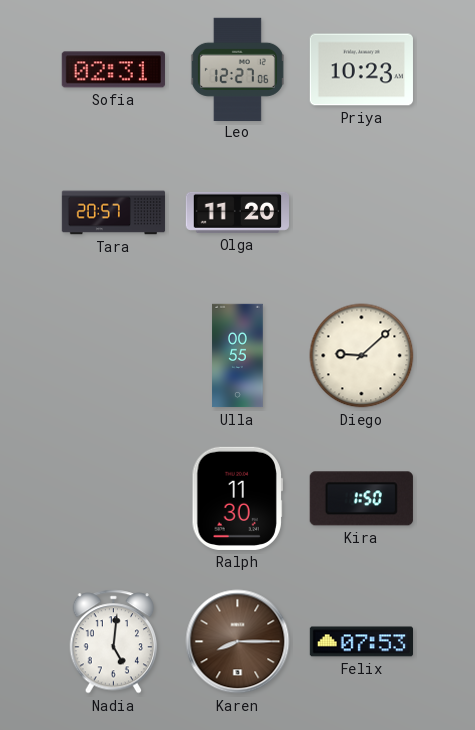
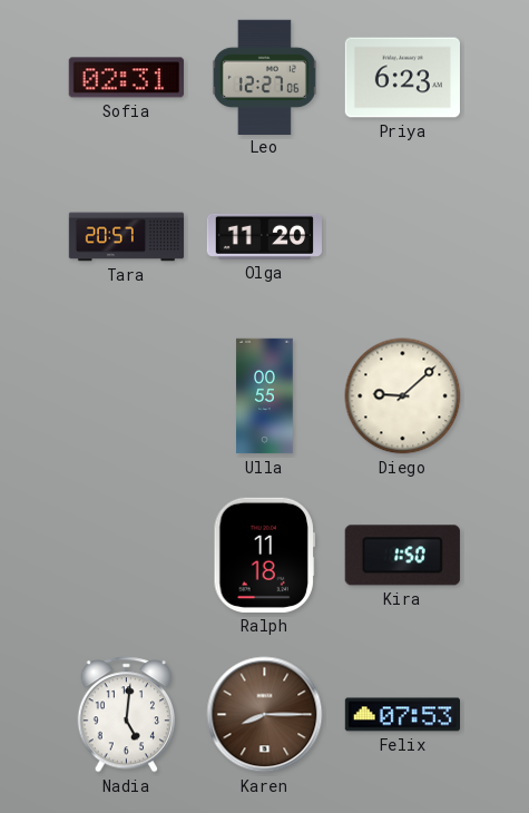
Priya: 10:23 -> 6:23
Ralph: 11:30 -> 11:18
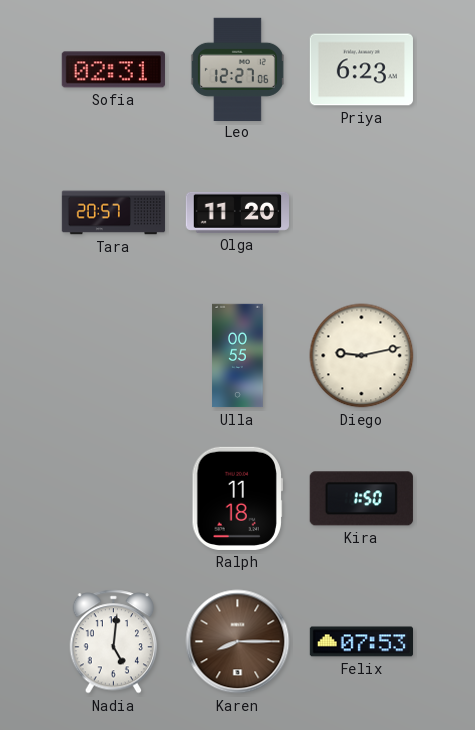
Diego: 9:08 -> 9:13
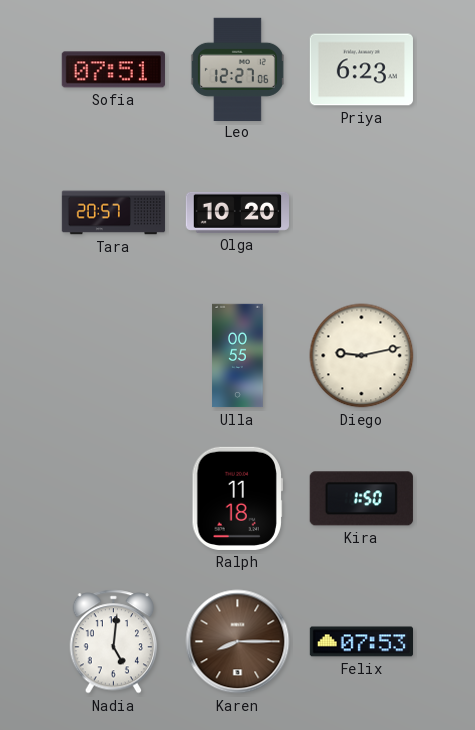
Sofia: 02:31 -> 07:51
Olga: 11:20 -> 10:20
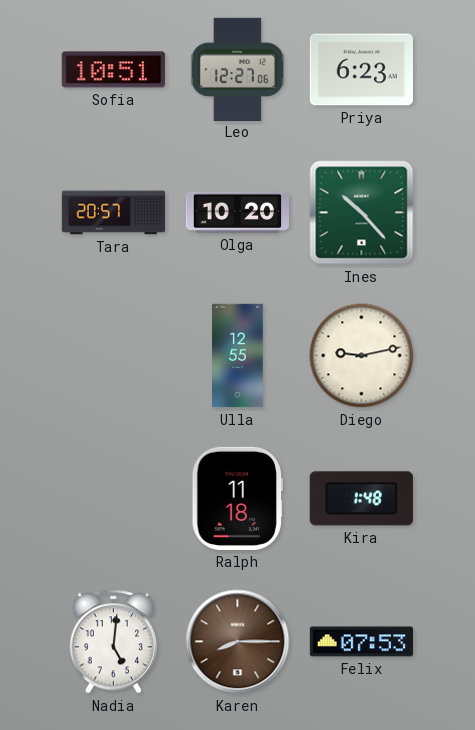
Sofia: 07:51 -> 10:51
Ines: none -> 10:23
Ulla: 00:55 -> 12:55
Kira: 1:50 -> 1:48
